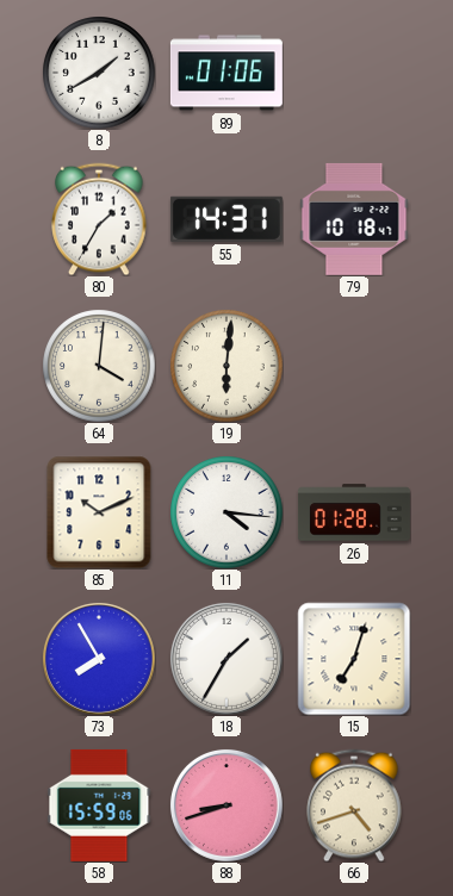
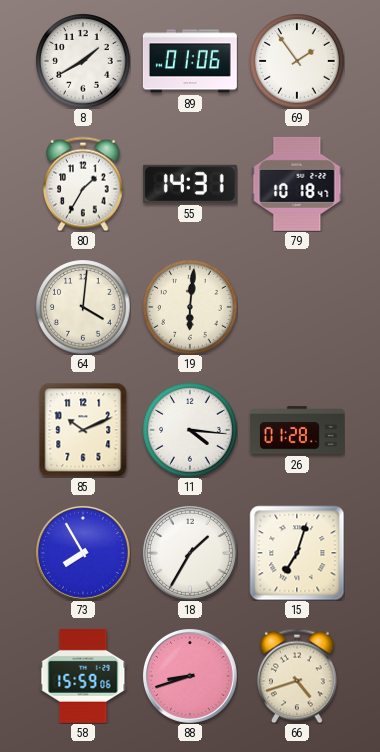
69: none -> 1:54
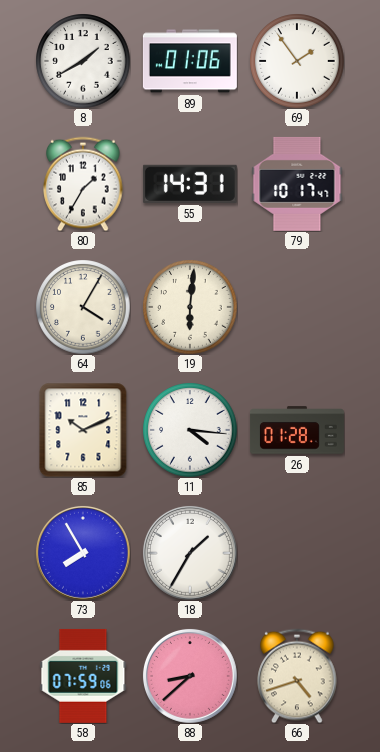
79: 10:18 -> 10:17
64: 4:01 -> 4:05
15: 7:03 -> none
58: 15:59 -> 07:59
88: 8:42 -> 8:38
